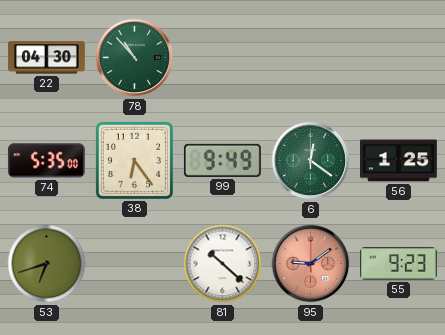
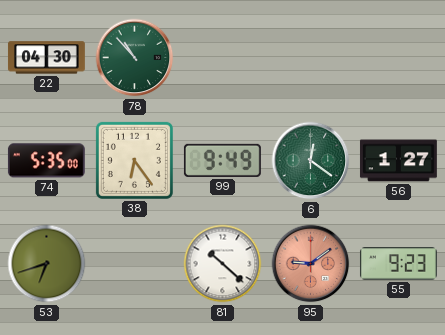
56: 1:25 -> 1:27
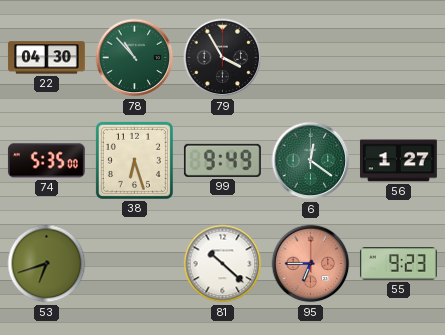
79: none -> 3:55
38: 6:24 -> 6:27
95: 9:09 -> 6:45
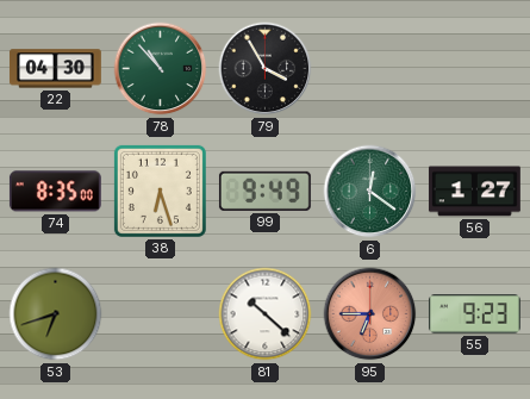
74: 5:35 -> 8:35
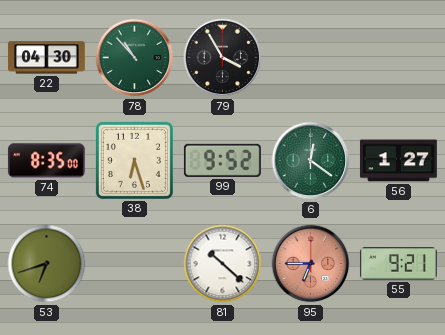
99: 9:49 -> 9:52
55: 9:23 -> 9:21
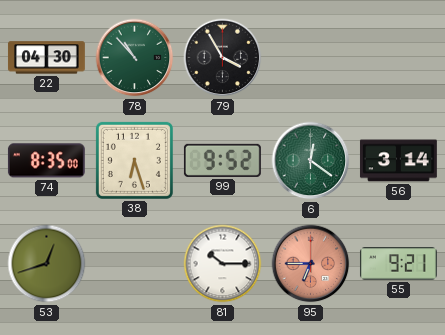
56: 1:27 -> 3:14
53: 6:42 -> 12:42
81: 10:22 -> 10:15
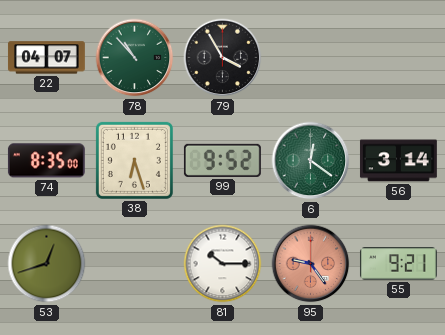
22: 04:30 -> 04:07
95: 6:45 -> 9:24
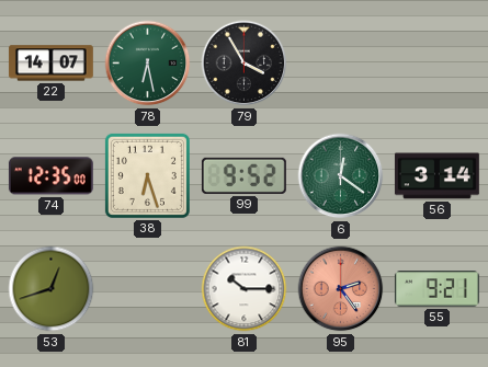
22: 04:07 -> 14:07
78: 10:53 -> 6:28
74: 8:35 -> 12:35
95: 9:24 -> 2:24
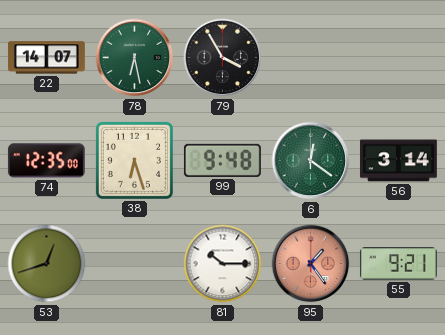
99: 9:52 -> 9:48
95: 2:24 -> 1:24
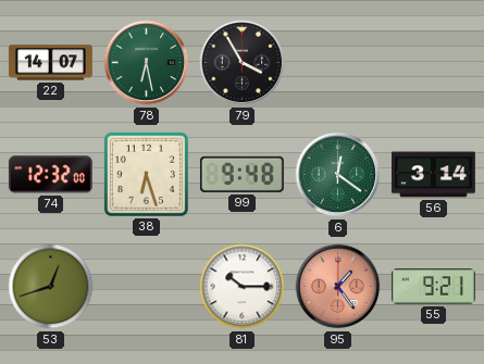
74: 12:35 -> 12:32
